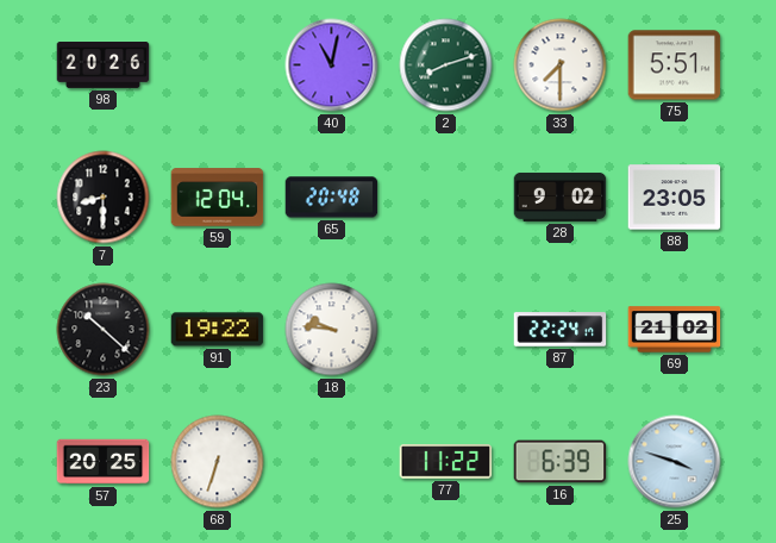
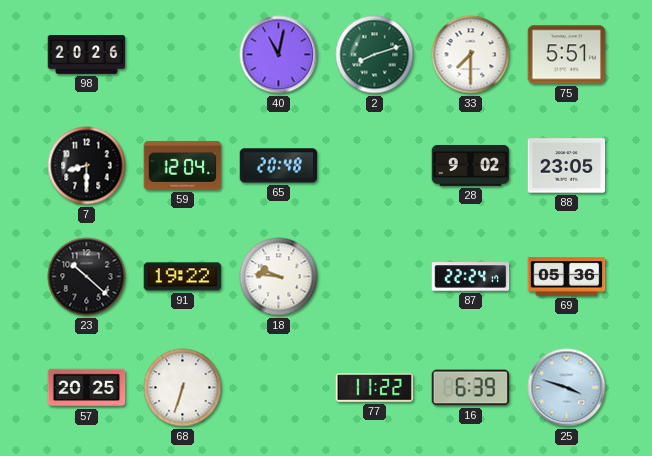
69: 21:02 -> 05:36
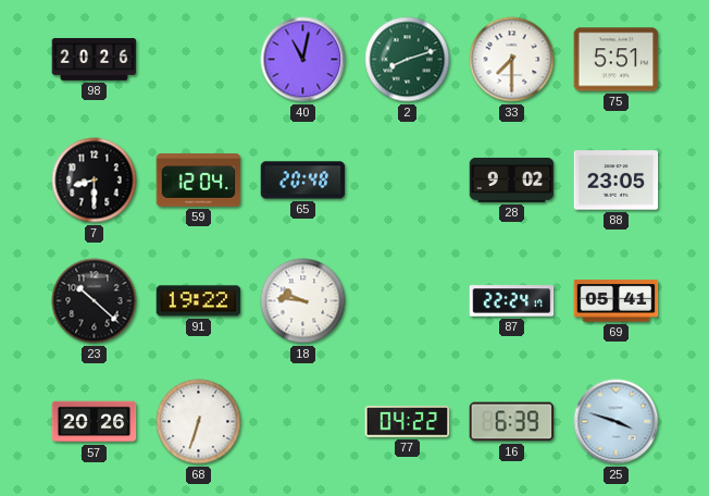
69: 05:36 -> 05:41
57: 20:25 -> 20:26
77: 11:22 -> 04:22
